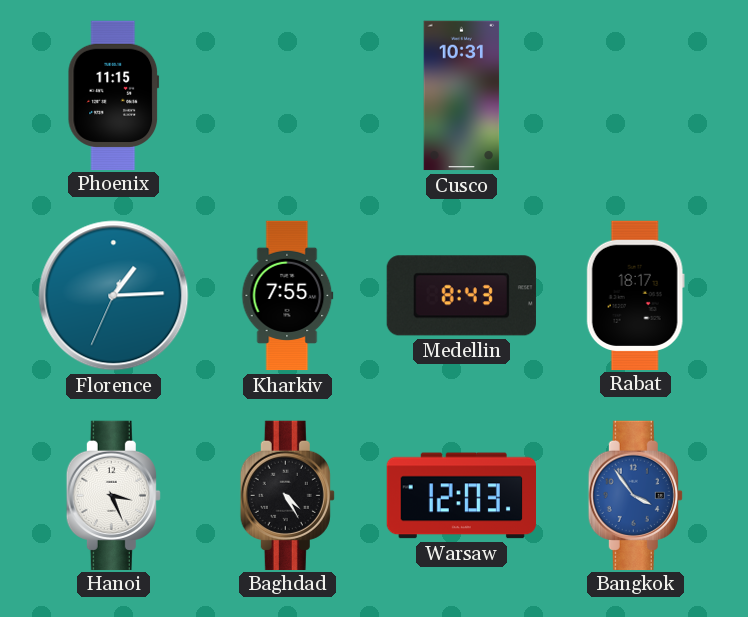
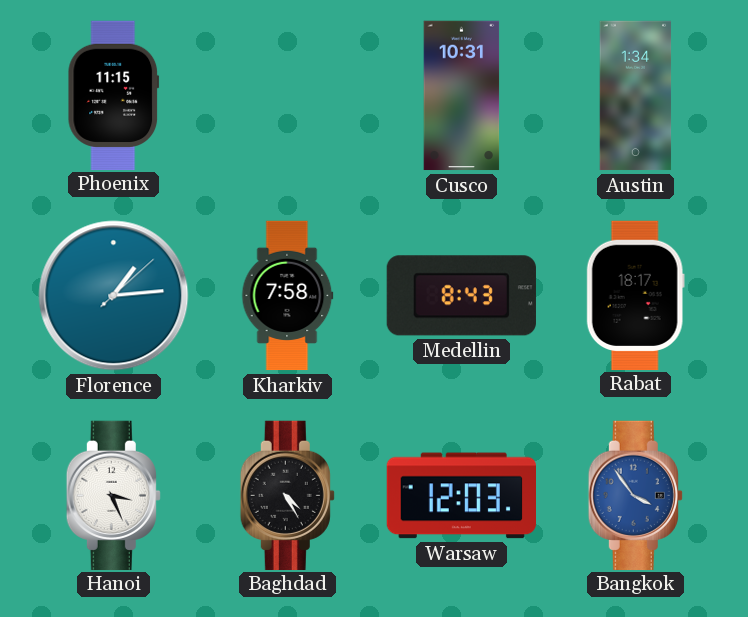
Austin: none -> 1:34
Florence: 1:14:34 -> 1:14:08
Kharkiv: 7:55 -> 7:58
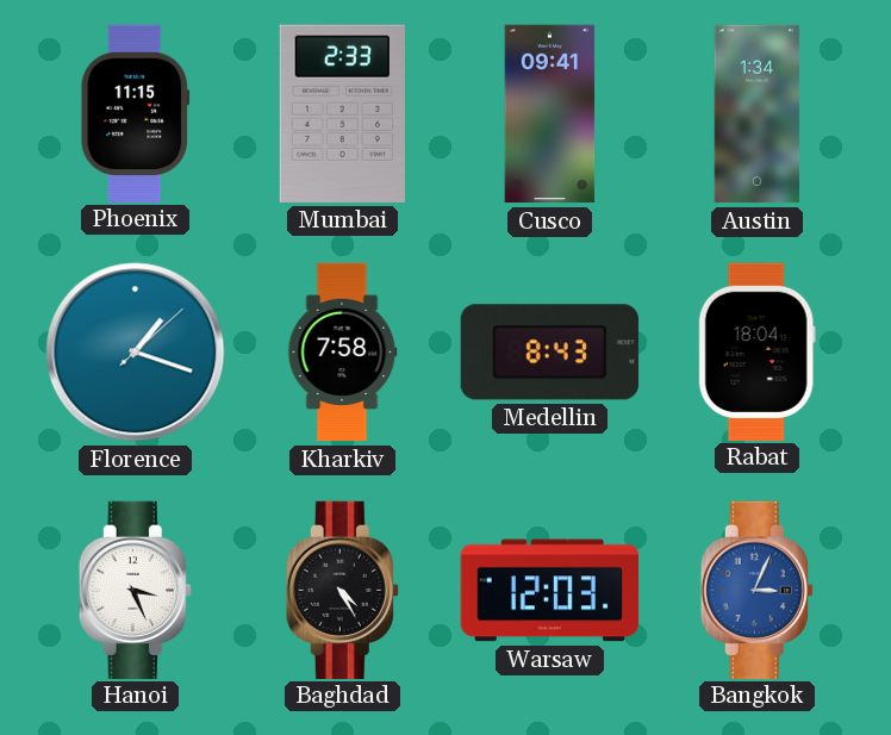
Mumbai: none -> 2:33
Cusco: 10:31 -> 09:41
Florence: 1:14 -> 1:18
Rabat: 18:17 -> 18:04
Bangkok: 3:54 -> 3:04
